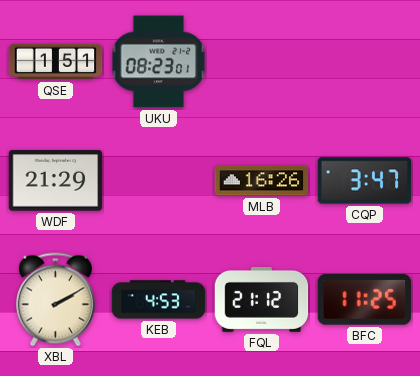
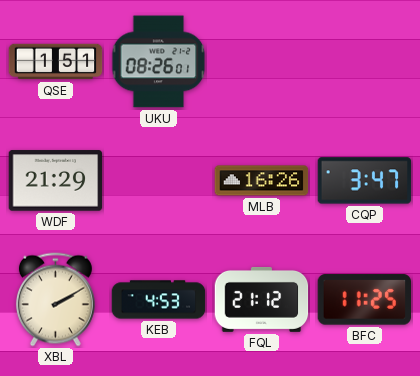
UKU: 08:23 -> 08:26
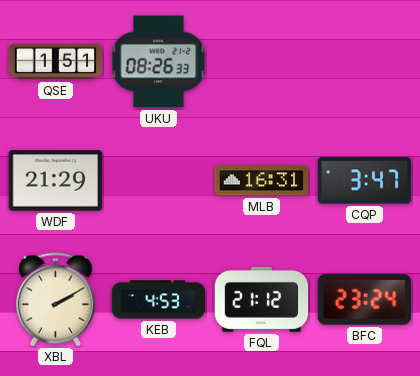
UKU: 08:26:01 -> 08:26:33
MLB: 16:26 -> 16:31
BFC: 11:25 -> 23:24
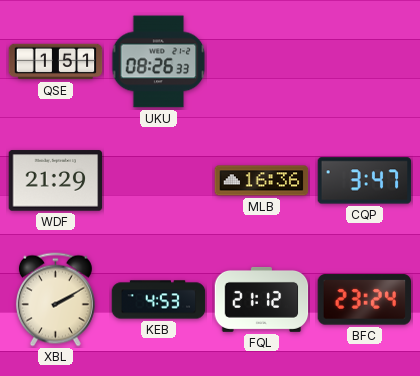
MLB: 16:31 -> 16:36
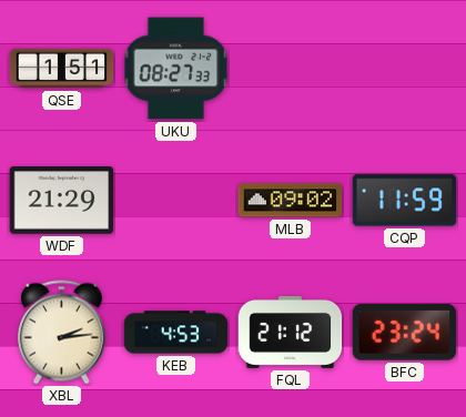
UKU: 08:26 -> 08:27
MLB: 16:36 -> 09:02
CQP: 3:47 -> 11:59
XBL: 2:10 -> 2:14
